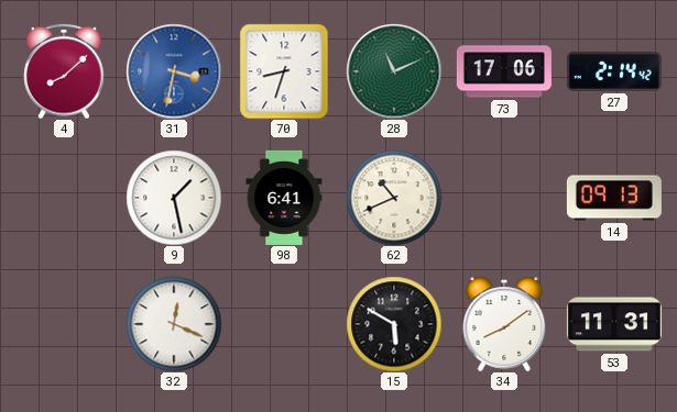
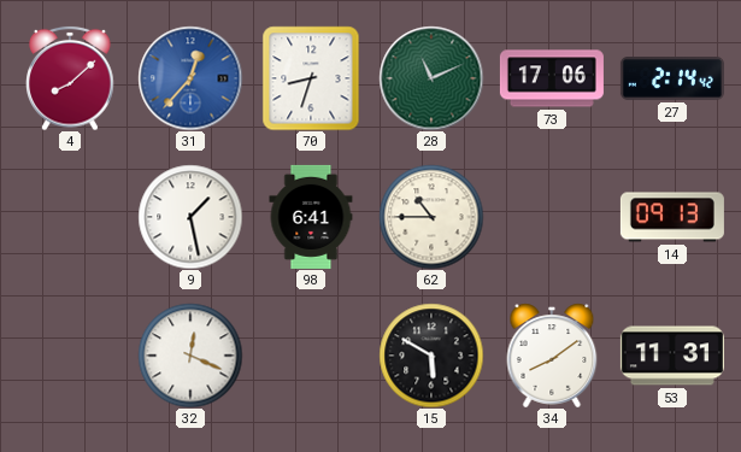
31: 3:32 -> 12:37
62: 10:41 -> 10:45
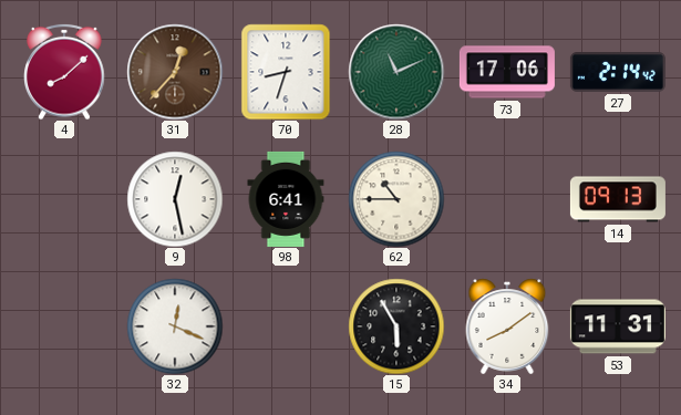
31 dial: blue -> brown
9: 1:28 -> 12:28
15: 5:50 -> 5:55
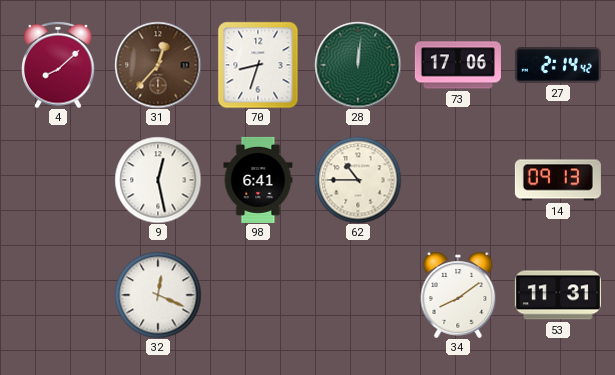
28: 11:11 -> 12:01
15: 5:55 -> none
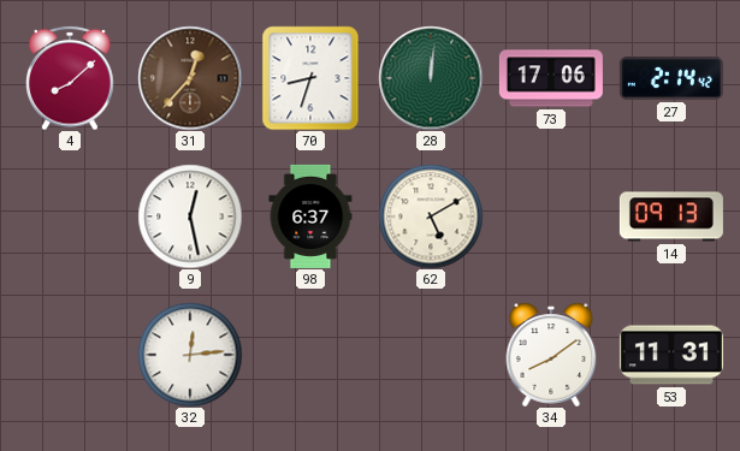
98: 6:41 -> 6:37
62: 10:45 -> 5:10
32: 12:19 -> 12:14
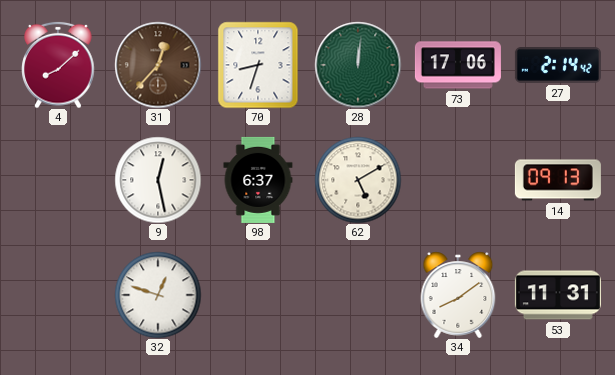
32: 12:14 -> 12:48
